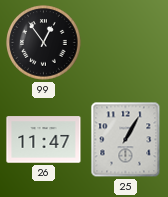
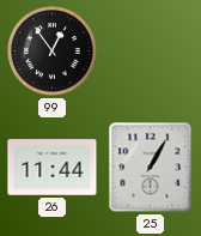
26: 11:47 -> 11:44
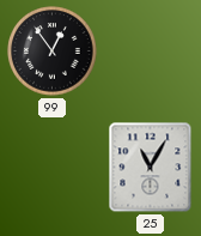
26: 11:44 -> none
25: 1:05 -> 11:05
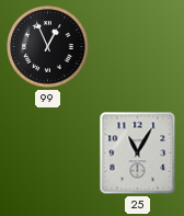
99: 12:54 -> 12:56
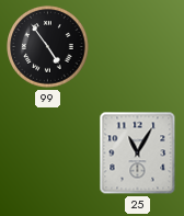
99: 12:56 -> 4:54
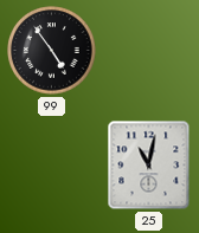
25: 11:05 -> 11:02
